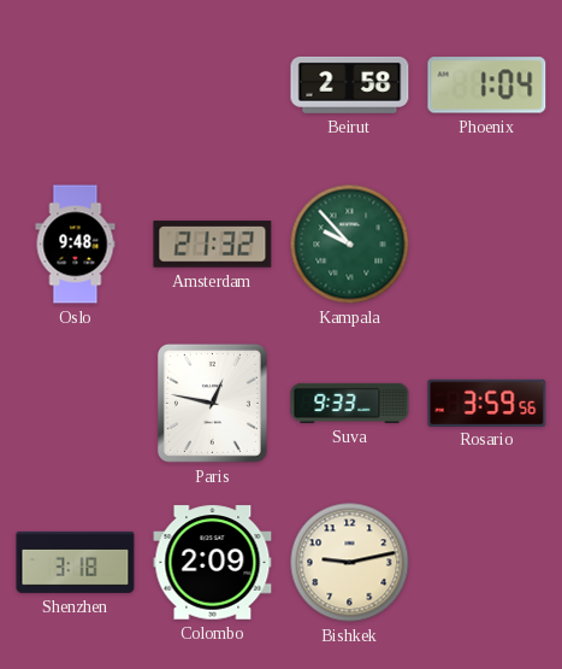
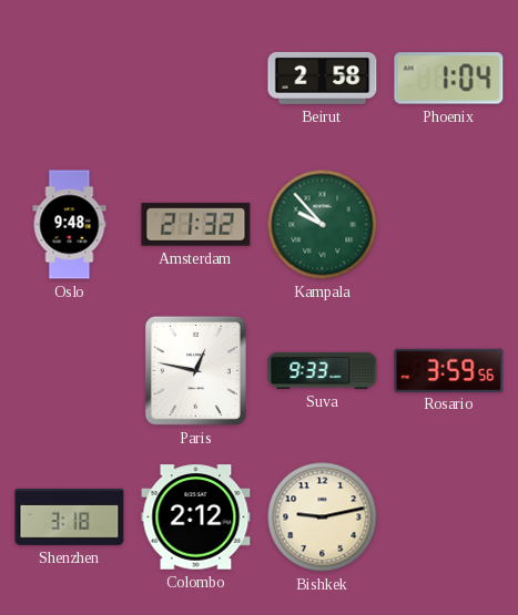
Colombo: 2:09 -> 2:12
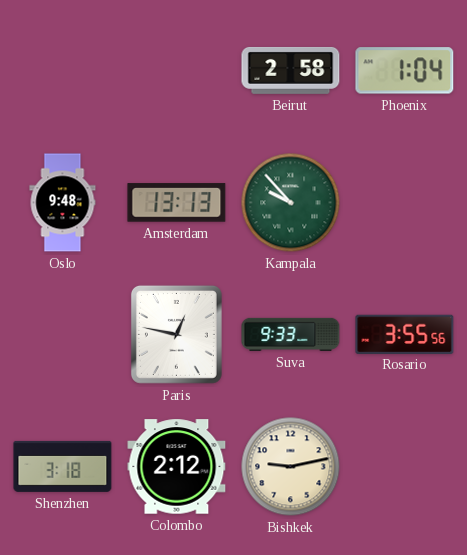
Amsterdam: 21:32 -> 13:13
Rosario: 3:59 -> 3:55
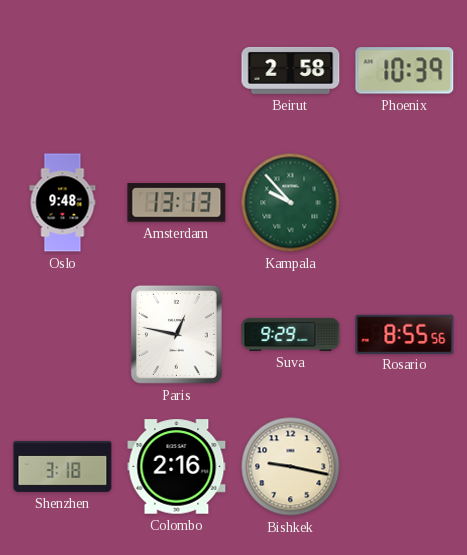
Phoenix: 1:04 -> 10:39
Suva: 9:33 -> 9:29
Rosario: 3:55 -> 8:55
Colombo: 2:12 -> 2:16
Bishkek: 9:13 -> 9:17
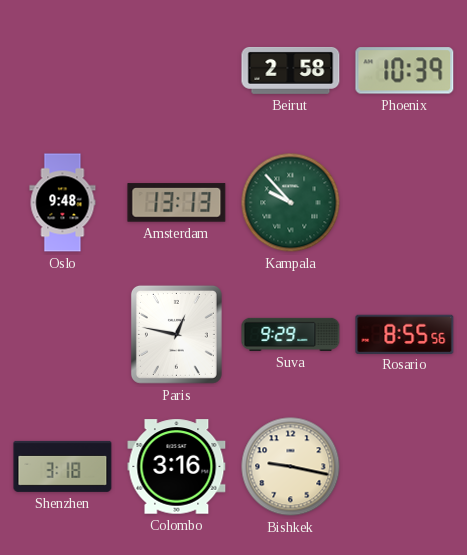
Colombo: 2:16 -> 3:16
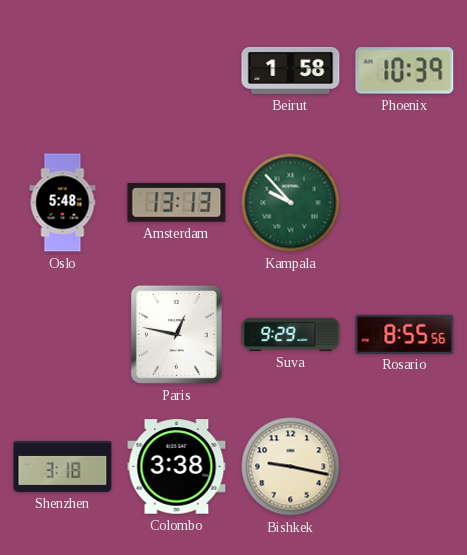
Beirut: 2:58 -> 1:58
Oslo: 9:48 -> 5:48
Colombo: 3:16 -> 3:38
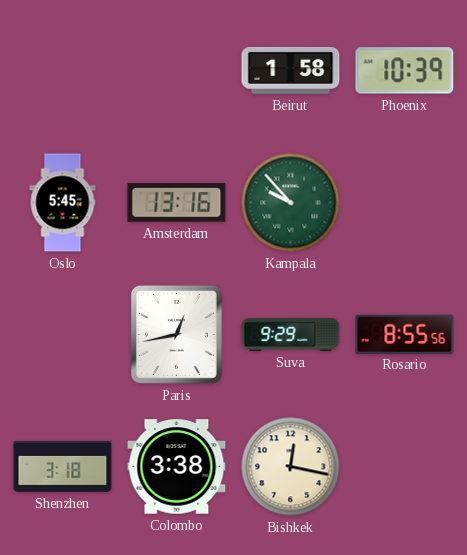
Oslo: 5:48 -> 5:45
Amsterdam: 13:13 -> 13:16
Paris: 12:47 -> 12:43
Bishkek: 9:17 -> 12:17
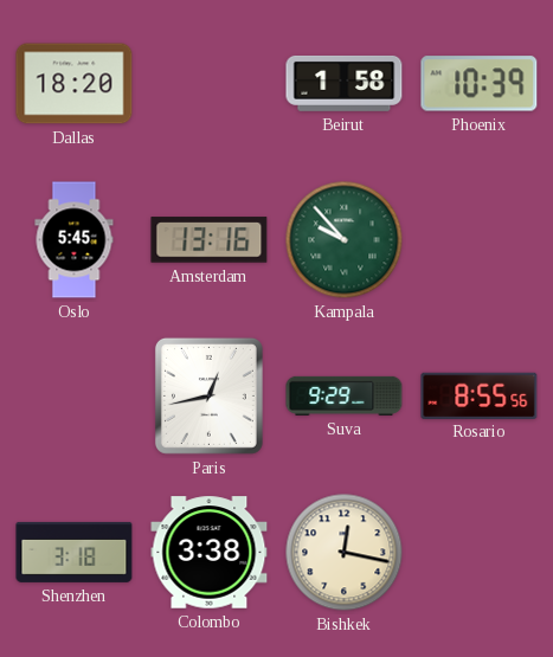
Dallas: none -> 18:20
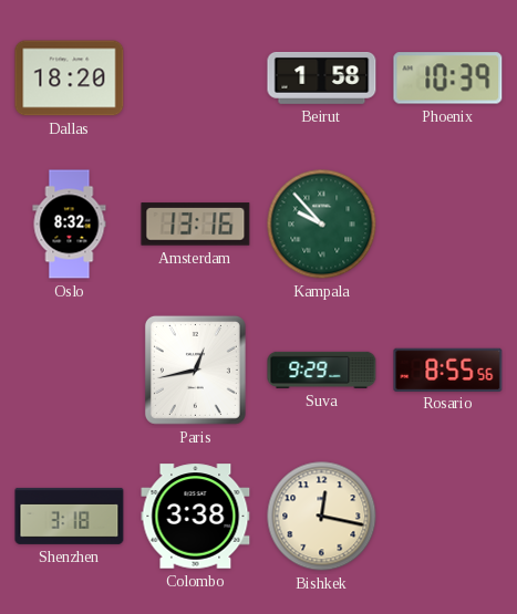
Oslo: 5:45 -> 8:32
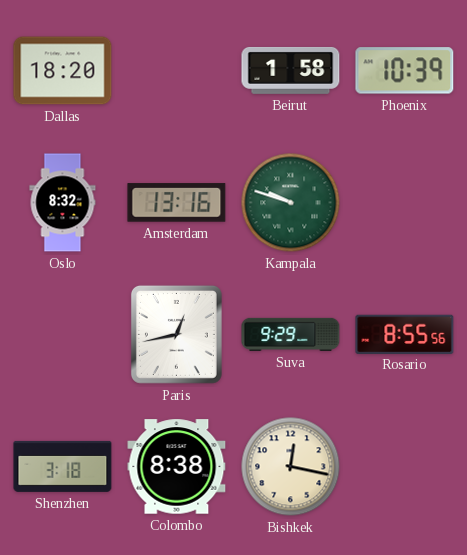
Kampala: 9:53 -> 9:48
Colombo: 3:38 -> 8:38
